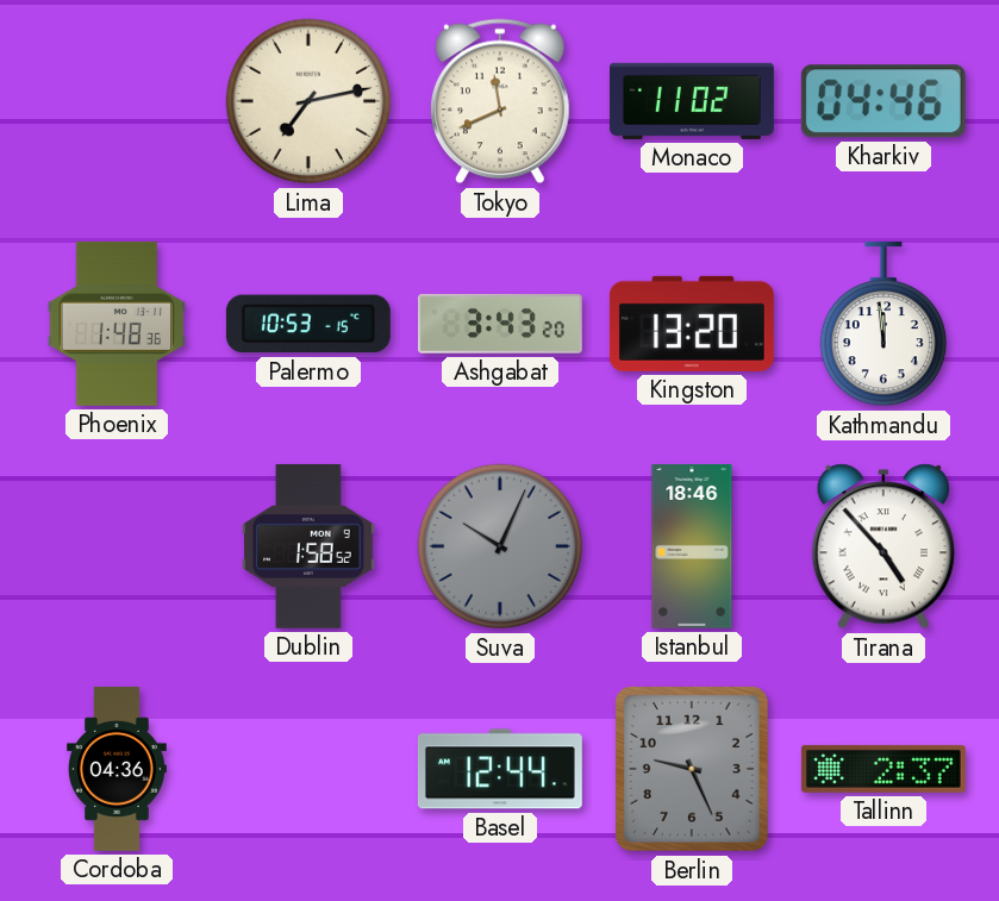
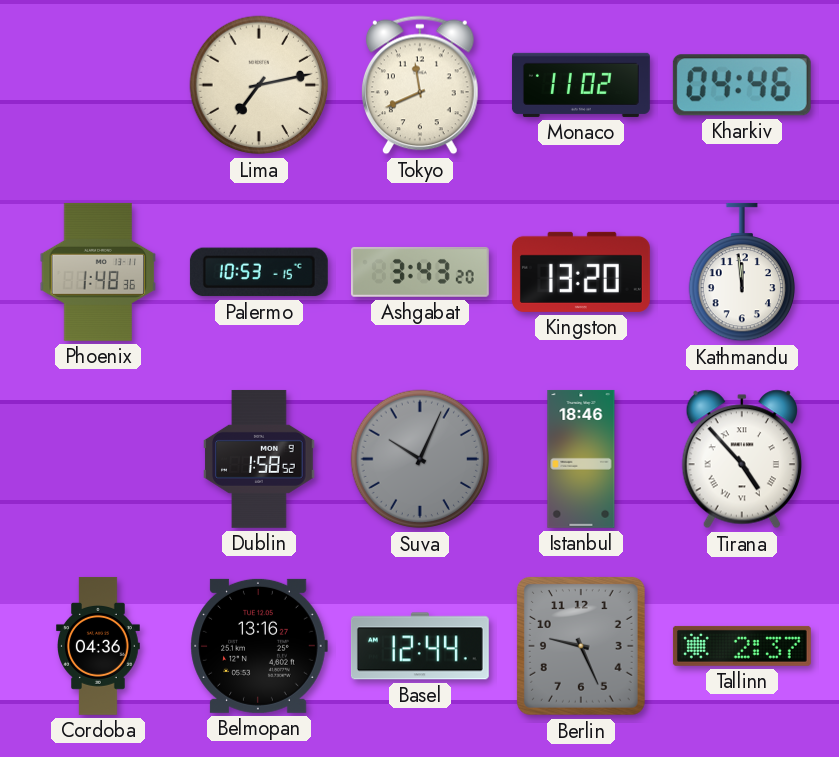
Belmopan: none -> 13:16
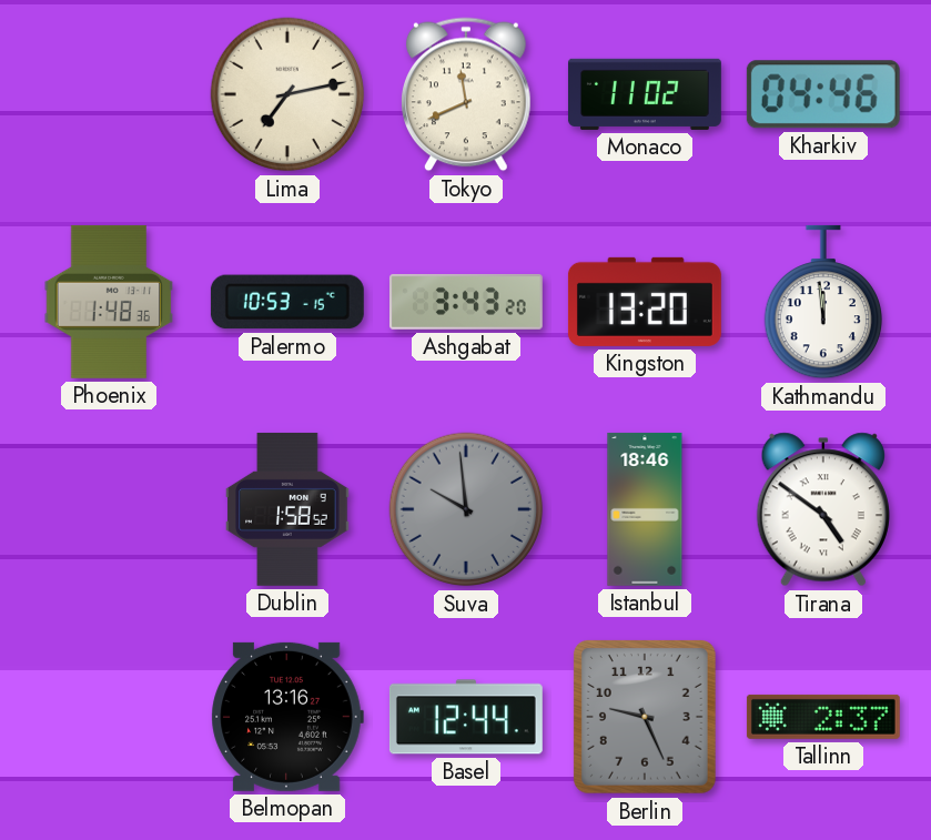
Suva: 10:04 -> 9:59
Tirana: 4:53 -> 4:51
Cordoba: 04:36 -> none
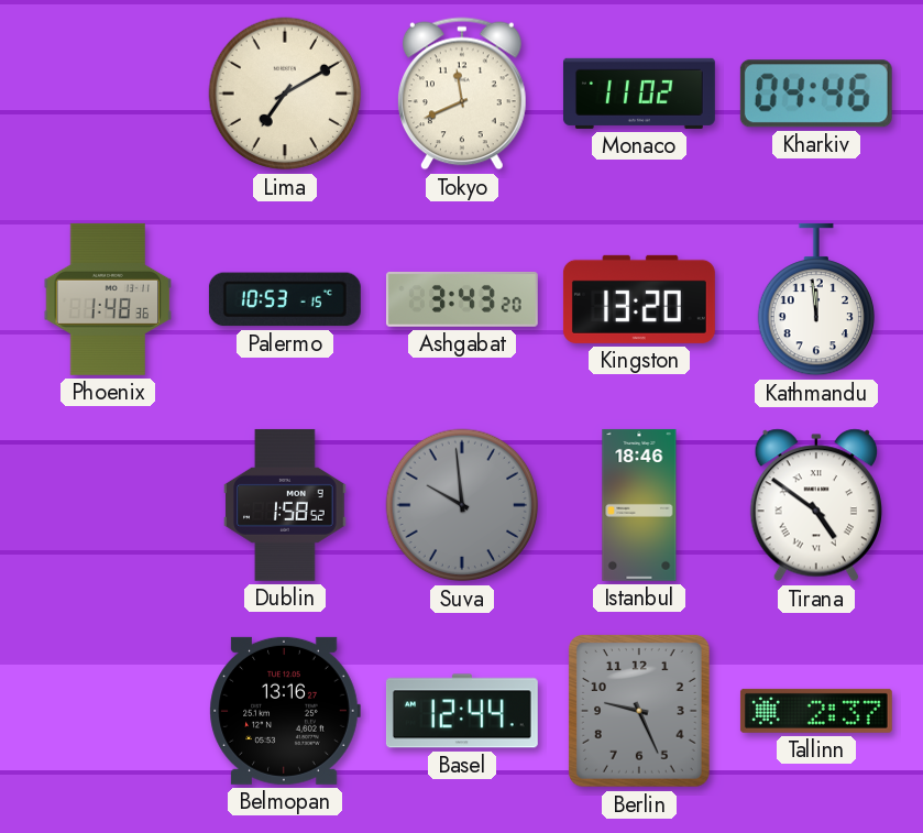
Lima: 7:13 -> 7:10
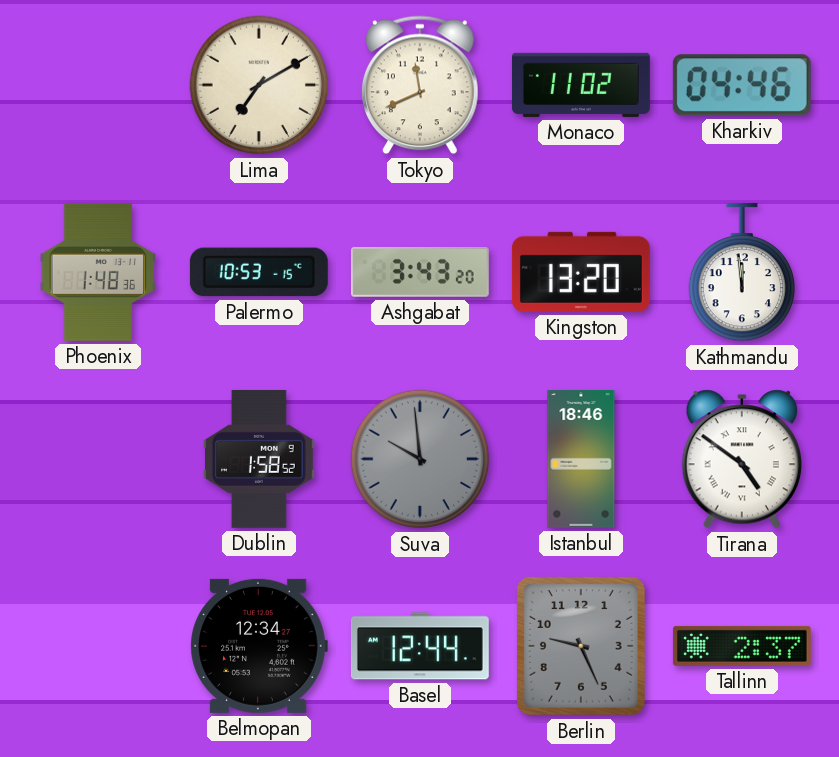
Belmopan: 13:16 -> 12:34
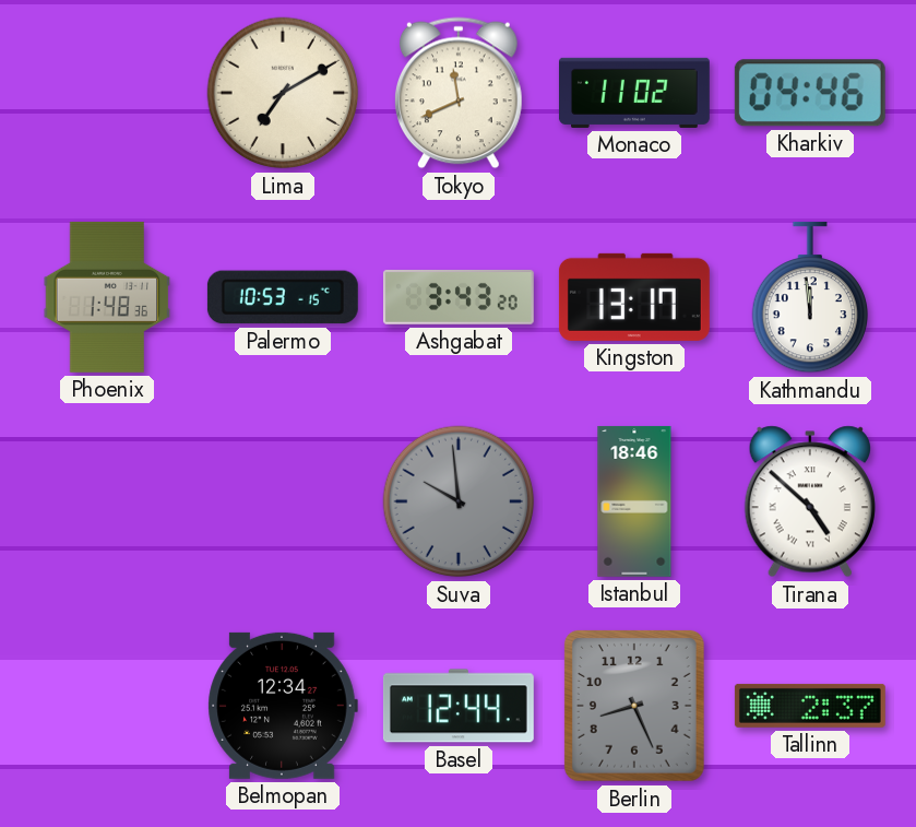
Kingston: 13:20 -> 13:17
Dublin: 1:58 -> none
Tirana: 4:51 -> 4:52
Berlin: 9:26 -> 8:26
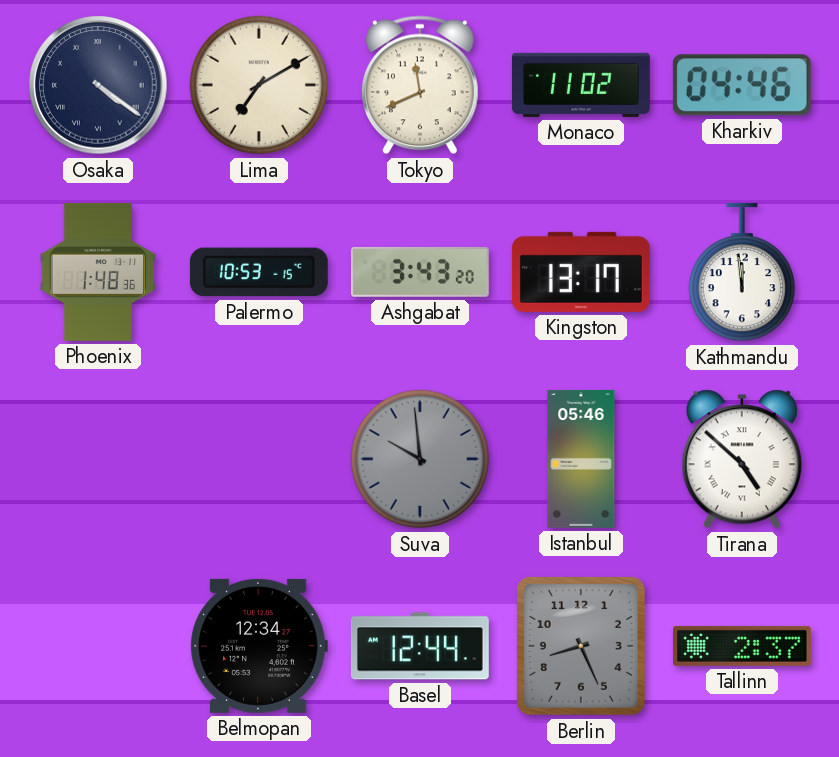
Osaka: none -> 4:21
Istanbul: 18:46 -> 05:46
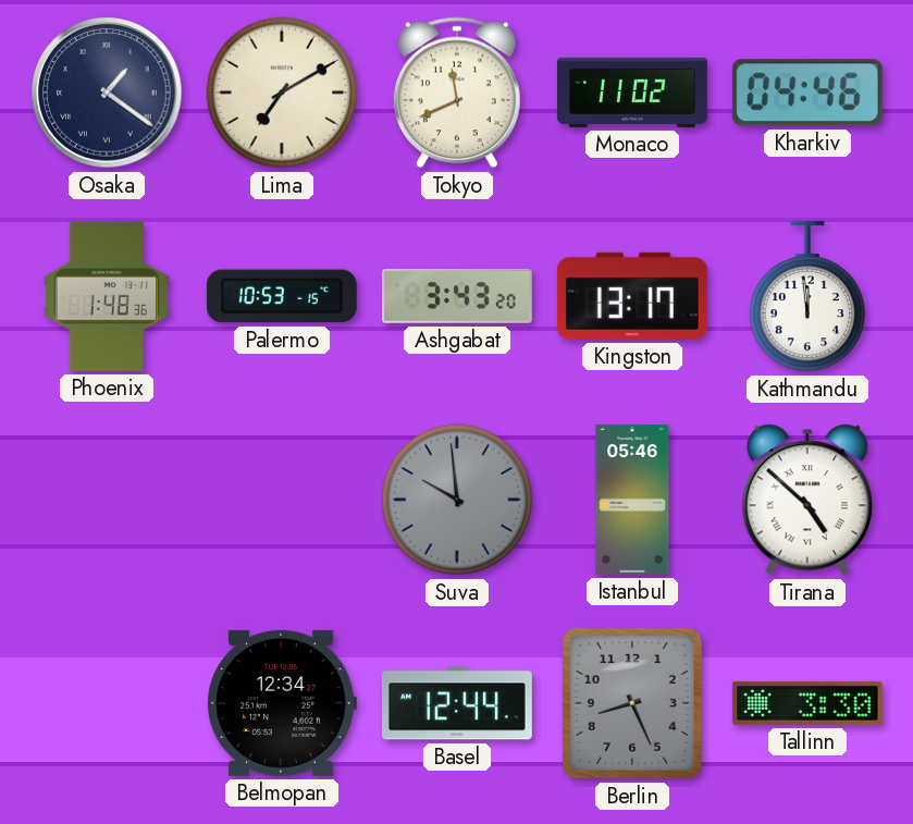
Osaka: 4:21 -> 1:21
Tallinn: 2:37 -> 3:30
